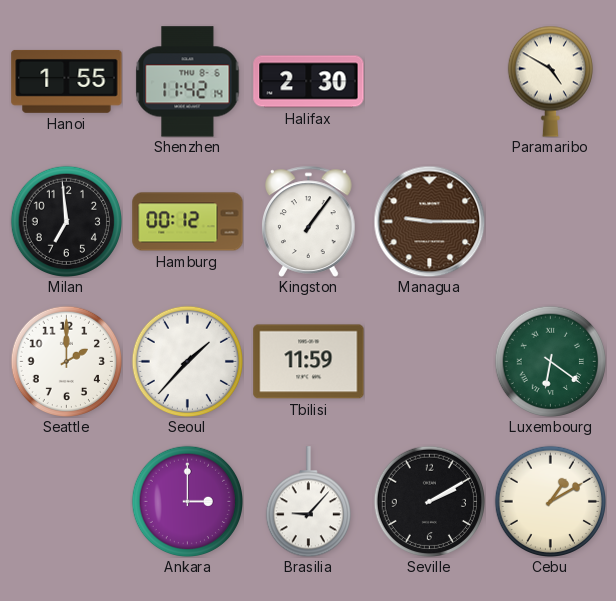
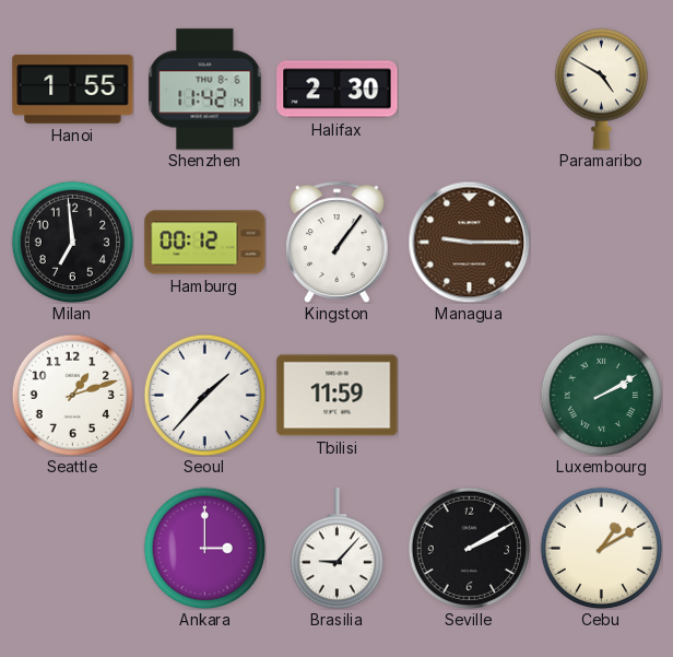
Seattle: 2:00 -> 1:12
Luxembourg: 6:21 -> 2:10
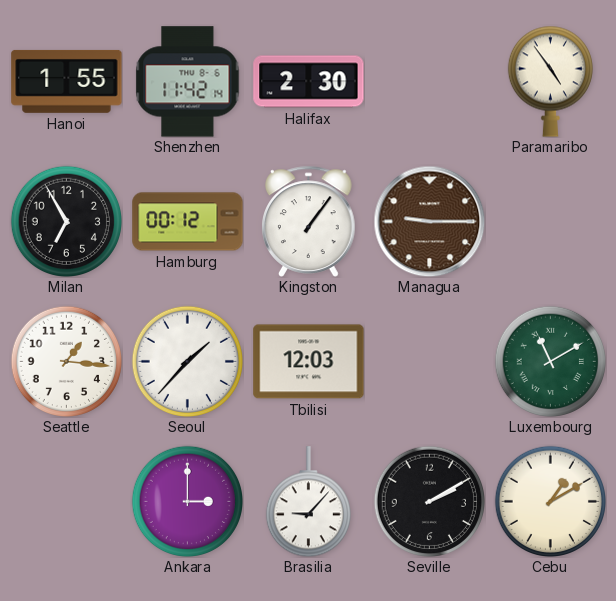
Paramaribo: 4:50 -> 4:54
Milan: 6:59 -> 6:55
Seattle: 1:12 -> 1:16
Tbilisi: 11:59 -> 12:03
Luxembourg: 2:10 -> 11:10
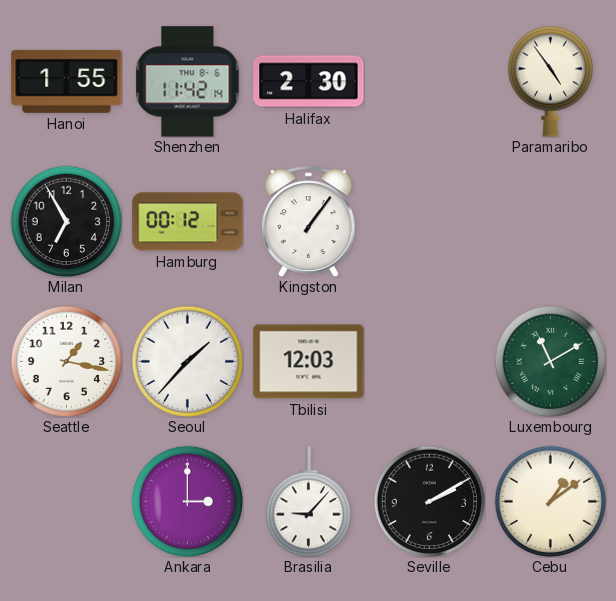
Managua: 9:15 -> none
Seattle: 1:16 -> 1:17
Cebu: 1:10 -> 1:09
